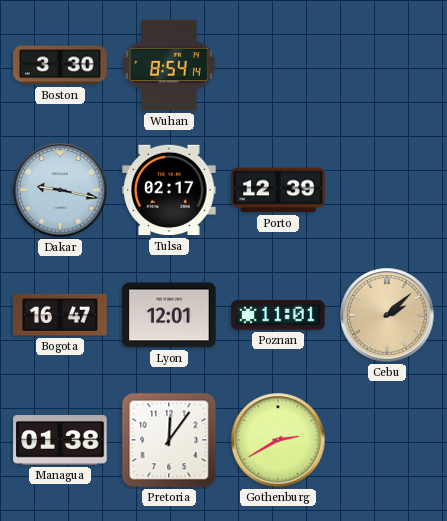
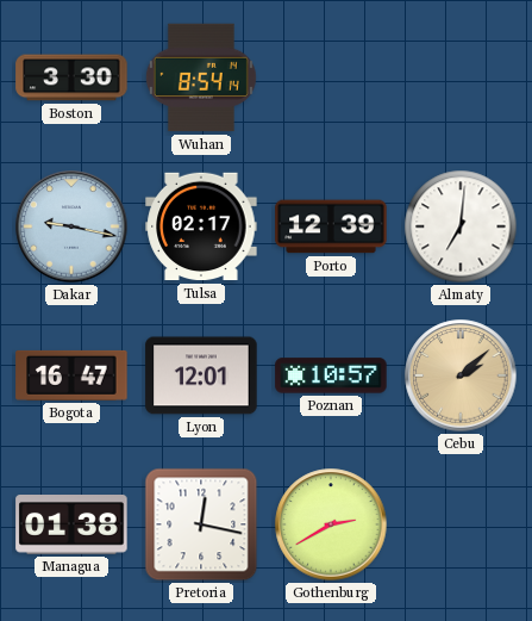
Almaty: none -> 7:01
Poznan: 11:01 -> 10:57
Pretoria: 12:06 -> 12:17
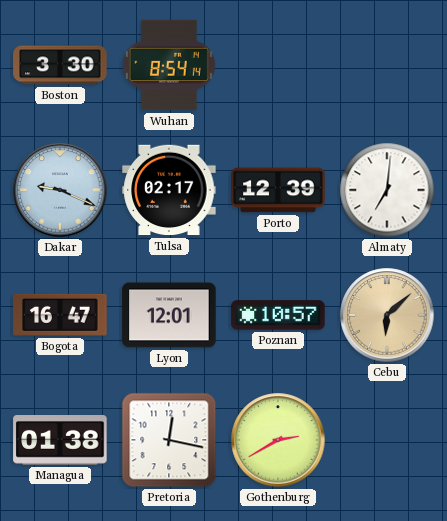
Dakar: 9:17 -> 9:19
Cebu: 2:08 -> 6:08
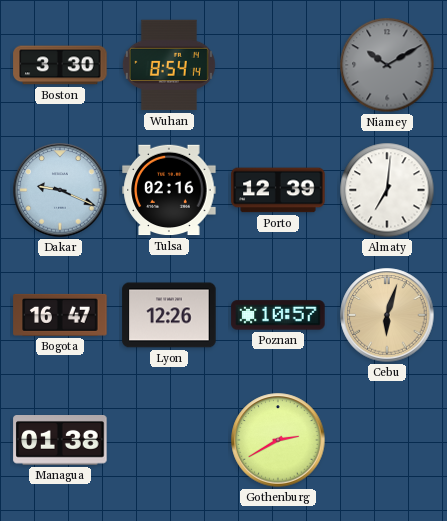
Niamey: none -> 10:10
Tulsa: 02:17 -> 02:16
Lyon: 12:01 -> 12:26
Cebu: 6:08 -> 6:03
Pretoria: 12:17 -> none
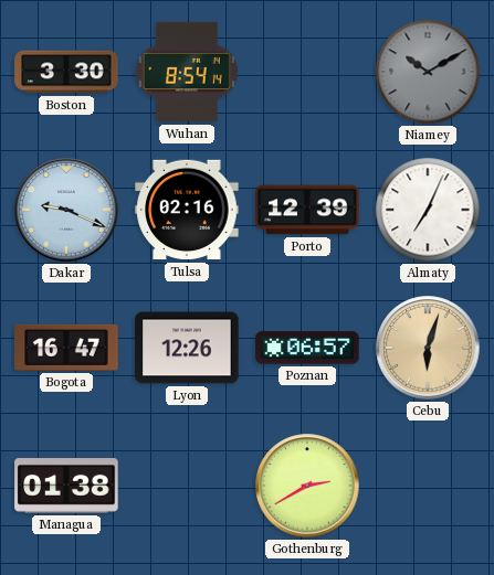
Almaty: 7:01 -> 7:04
Poznan: 10:57 -> 06:57
